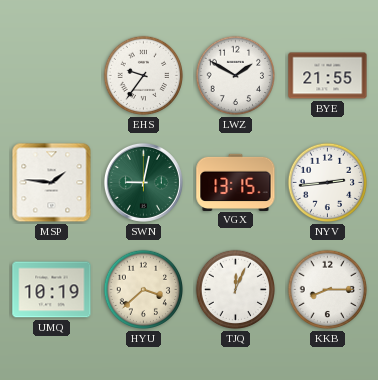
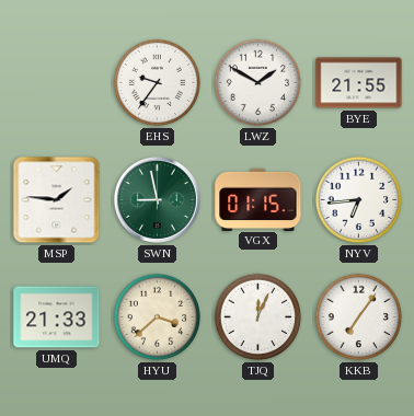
SWN: 9:02 -> 8:58
VGX: 13:15 -> 01:15
NYV: 2:44 -> 6:44
UMQ: 10:19 -> 21:33
KKB: 8:15 -> 7:06
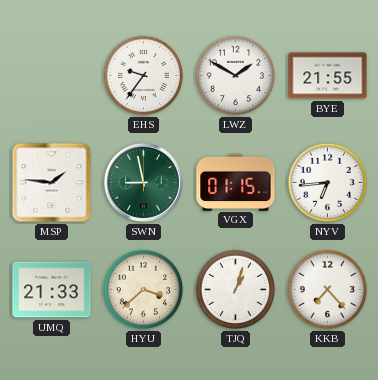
TJQ: 12:04 -> 1:03
KKB: 7:06 -> 7:23
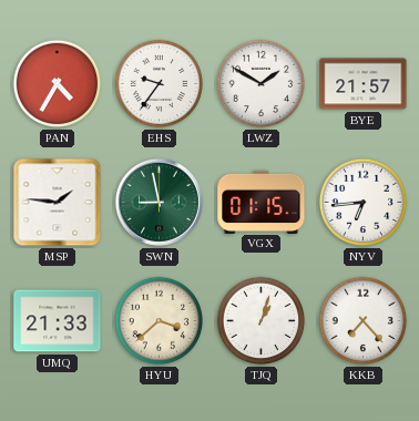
PAN: none -> 4:35
BYE: 21:55 -> 21:57
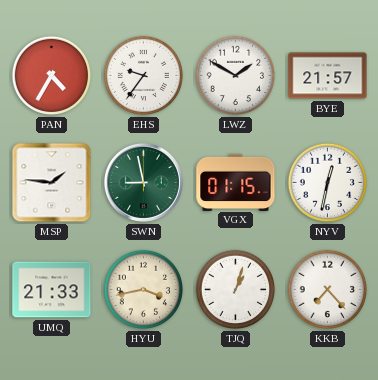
NYV: 6:44 -> 12:32
HYU: 3:38 -> 3:43
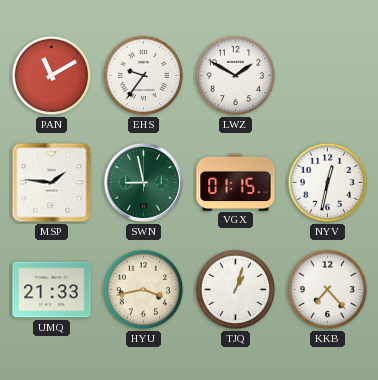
PAN: 4:35 -> 11:10
BYE: 21:57 -> none
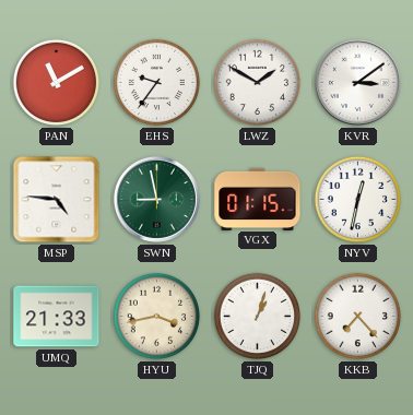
KVR: none -> 3:09
MSP: 1:46 -> 4:46
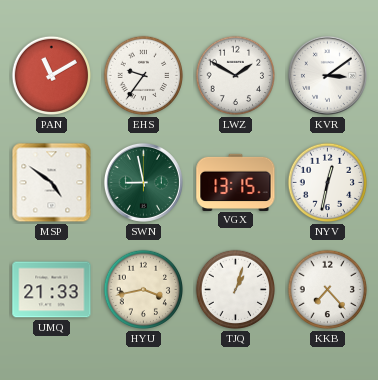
MSP: 4:46 -> 4:51
VGX: 01:15 -> 13:15
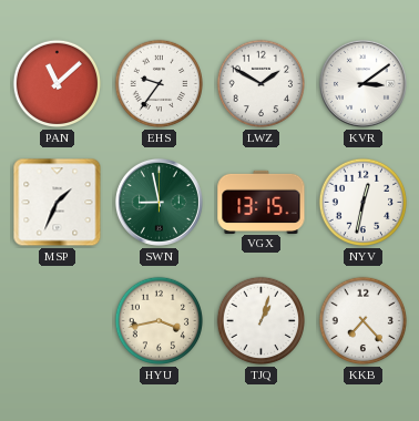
PAN: 11:10 -> 11:08
MSP: 4:51 -> 1:34
UMQ: 21:33 -> none
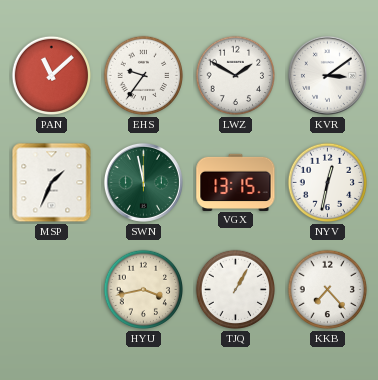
SWN: 8:58 -> 11:58
TJQ: 1:03 -> 1:05
